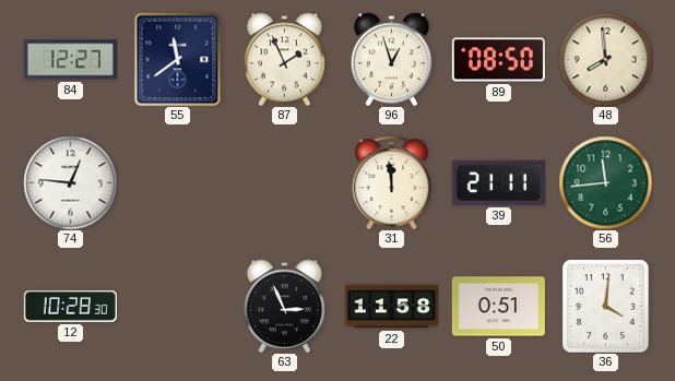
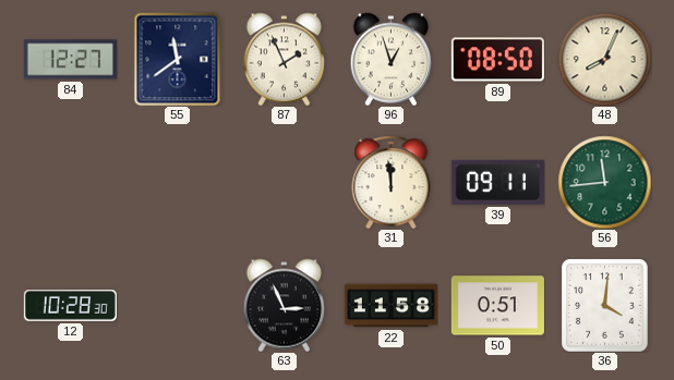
48: 7:59 -> 8:04
74: 12:46 -> none
39: 21:11 -> 09:11
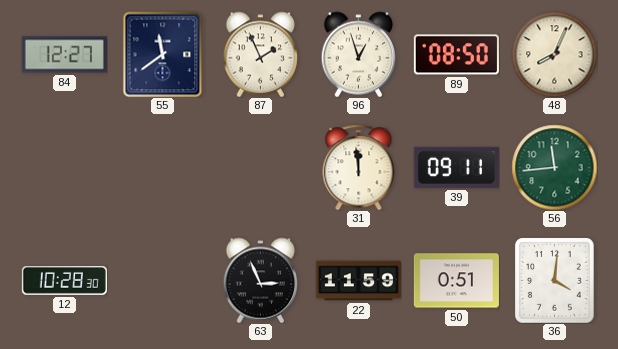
22: 11:58 -> 11:59
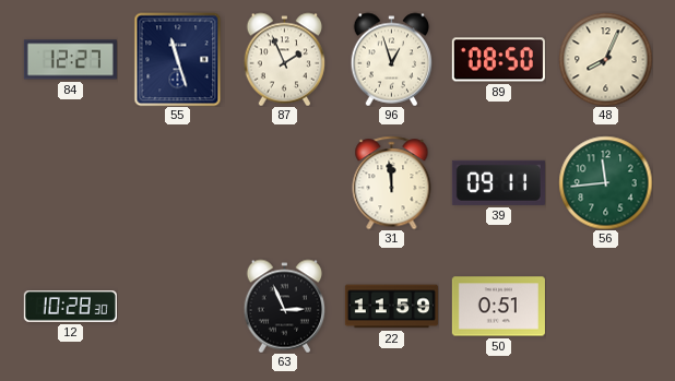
55: 11:39 -> 11:27
36: 4:01 -> none
